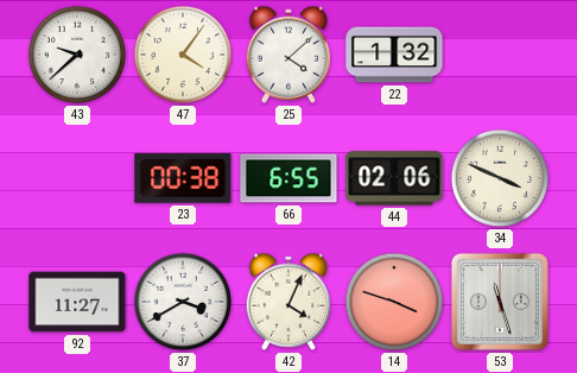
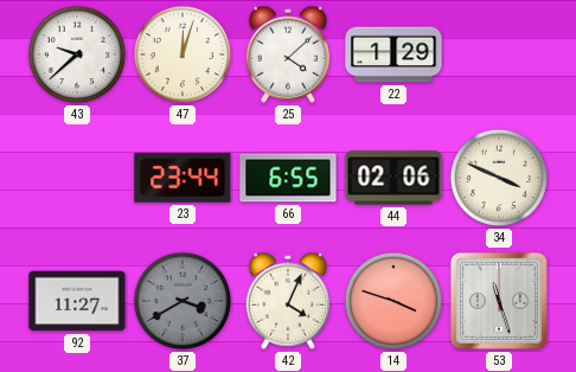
47: 4:06 -> 12:03
22: 1:32 -> 1:29
23: 00:38 -> 23:44
37 dial: white -> grey
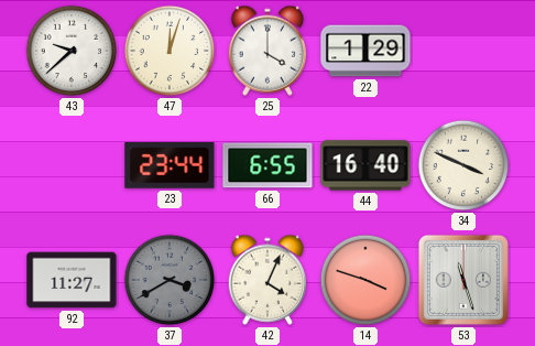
25: 4:08 -> 4:00
44: 02:06 -> 16:40
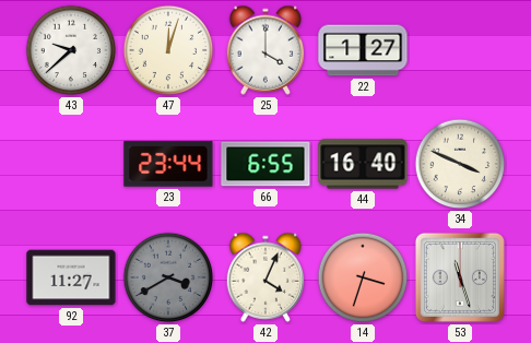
22: 1:29 -> 1:27
14: 3:48 -> 3:33
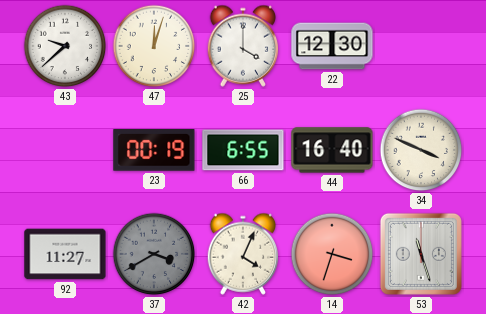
22: 1:27 -> 12:30
23: 23:44 -> 00:19
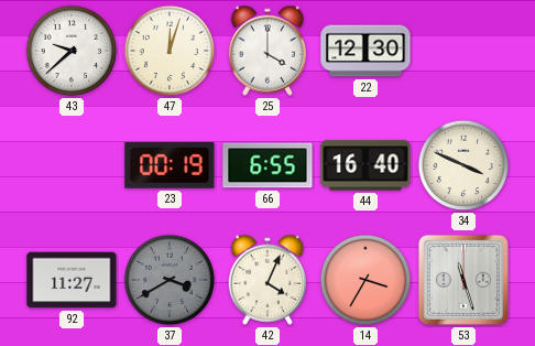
14: 3:33 -> 3:35
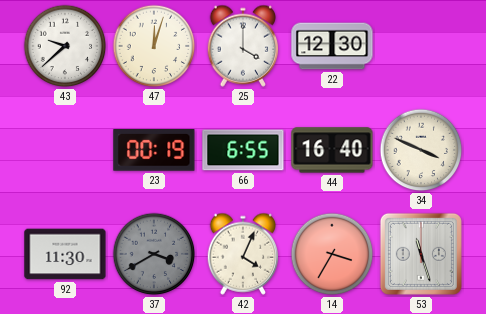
92: 11:27 -> 11:30
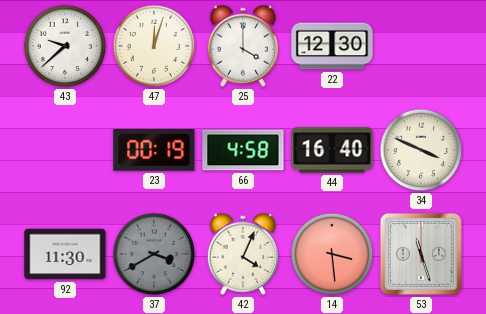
66: 6:55 -> 4:58
14: 3:35 -> 3:29
